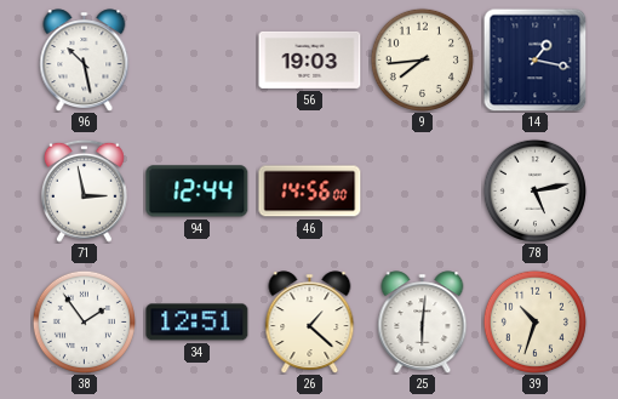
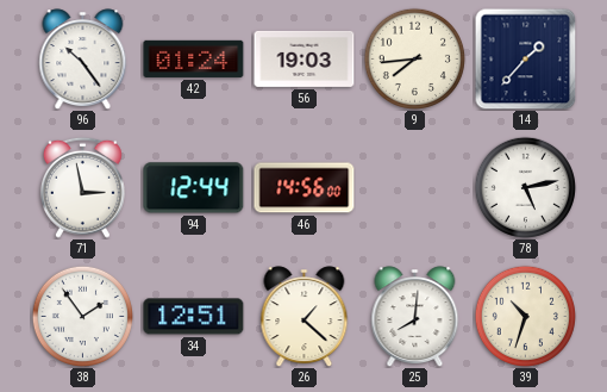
96: 10:28 -> 10:24
42: none -> 01:24
14: 1:17 -> 1:37
25: 6:01 -> 8:01
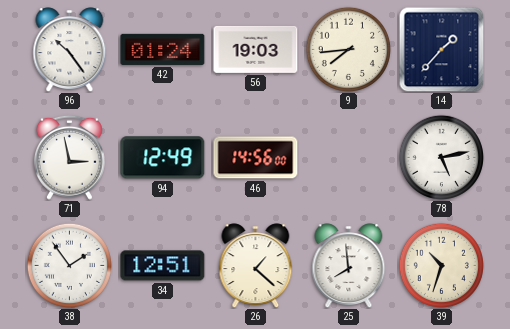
94: 12:44 -> 12:49
25: 8:01 -> 7:59
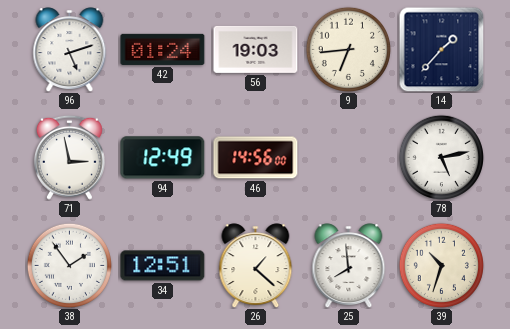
96: 10:24 -> 5:12
9: 7:44 -> 6:44
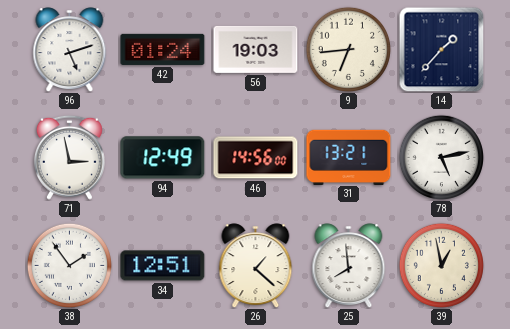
31: none -> 13:21
39: 10:33 -> 12:58
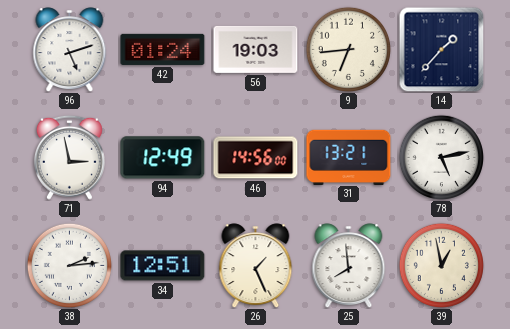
38: 1:54 -> 2:14
26: 1:22 -> 1:26
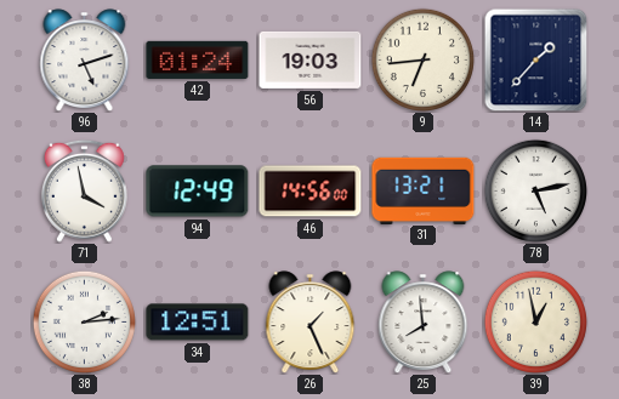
71: 2:58 -> 3:58
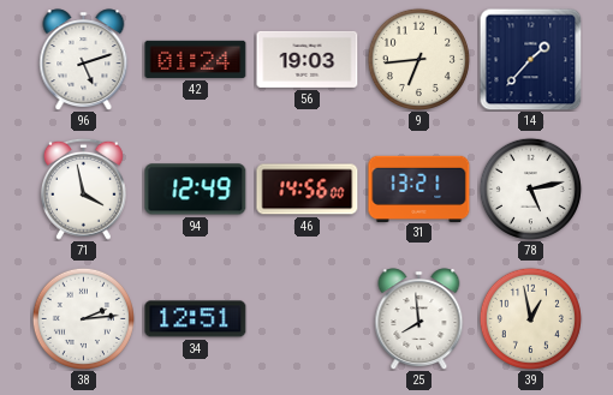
26: 1:26 -> none
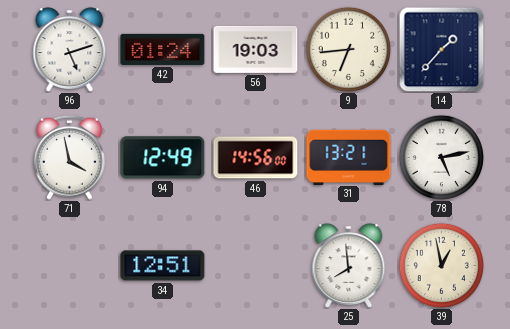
38: 2:14 -> none
